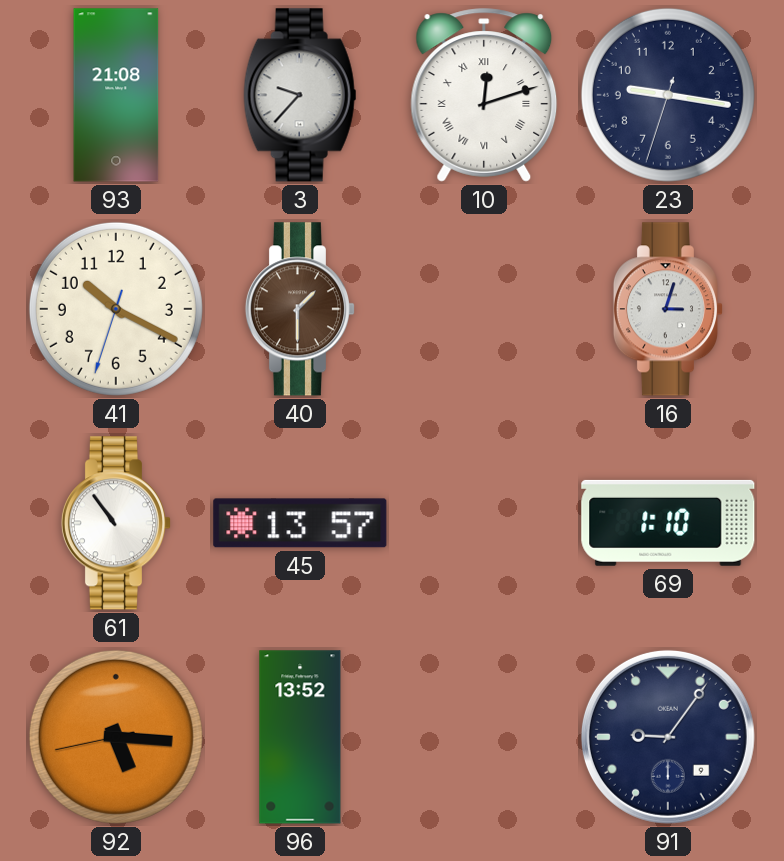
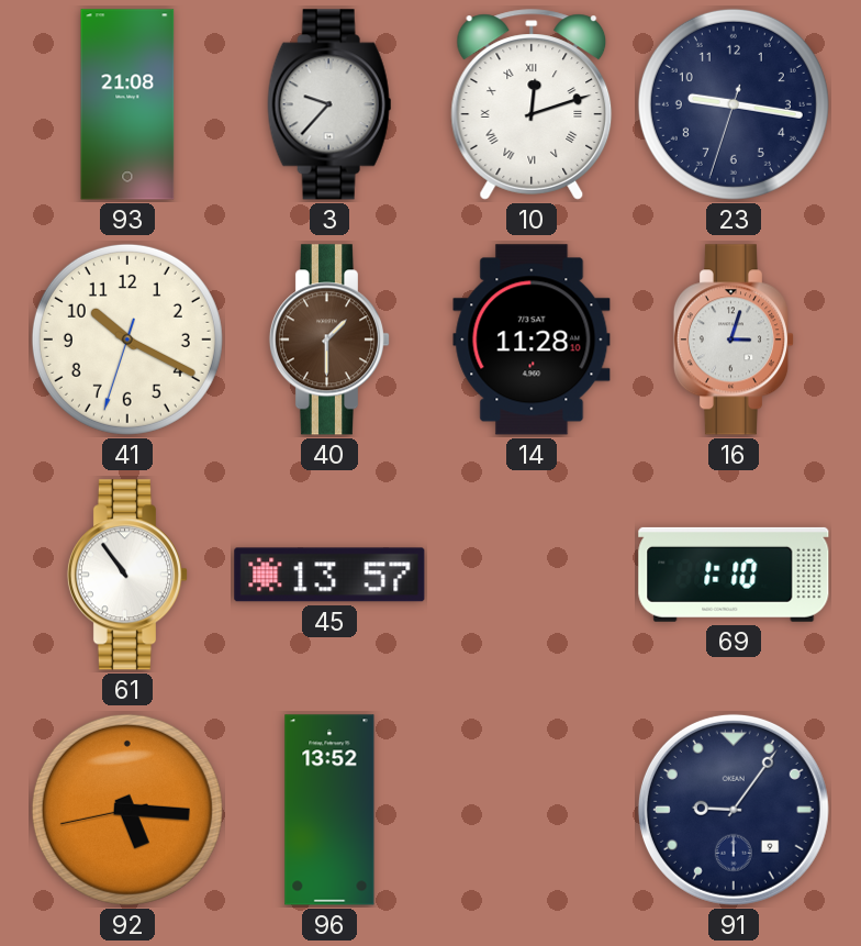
14: none -> 11:28
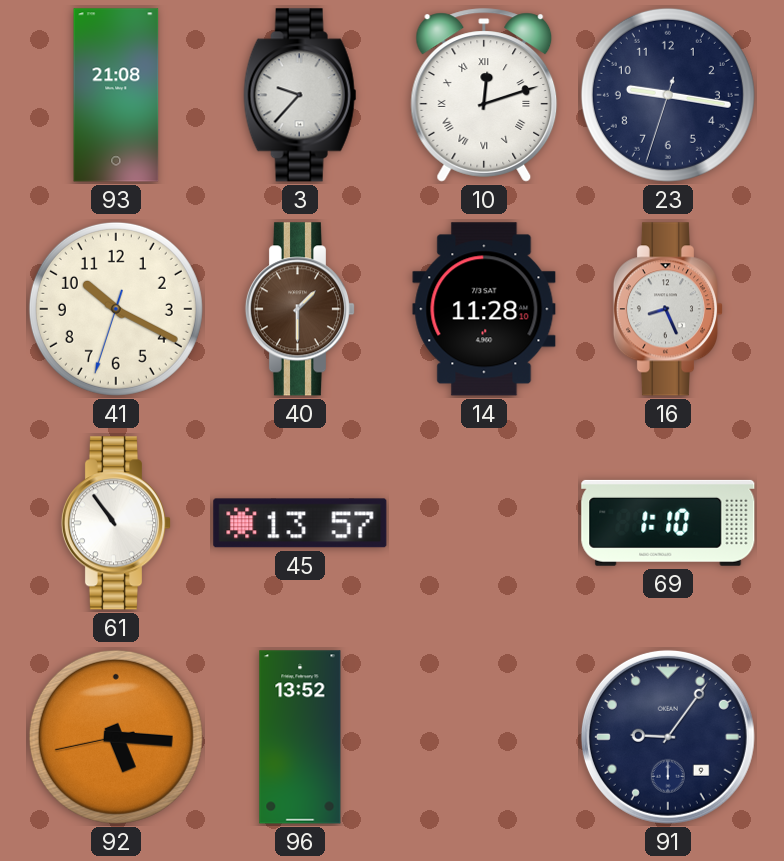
16: 3:03 -> 8:26
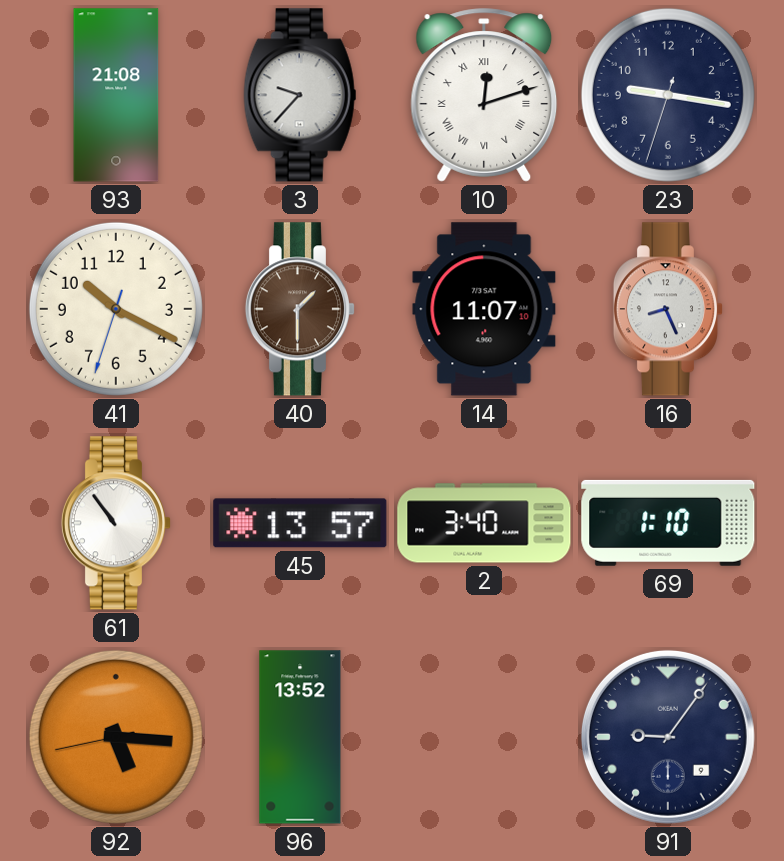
14: 11:28 -> 11:07
2: none -> 3:40
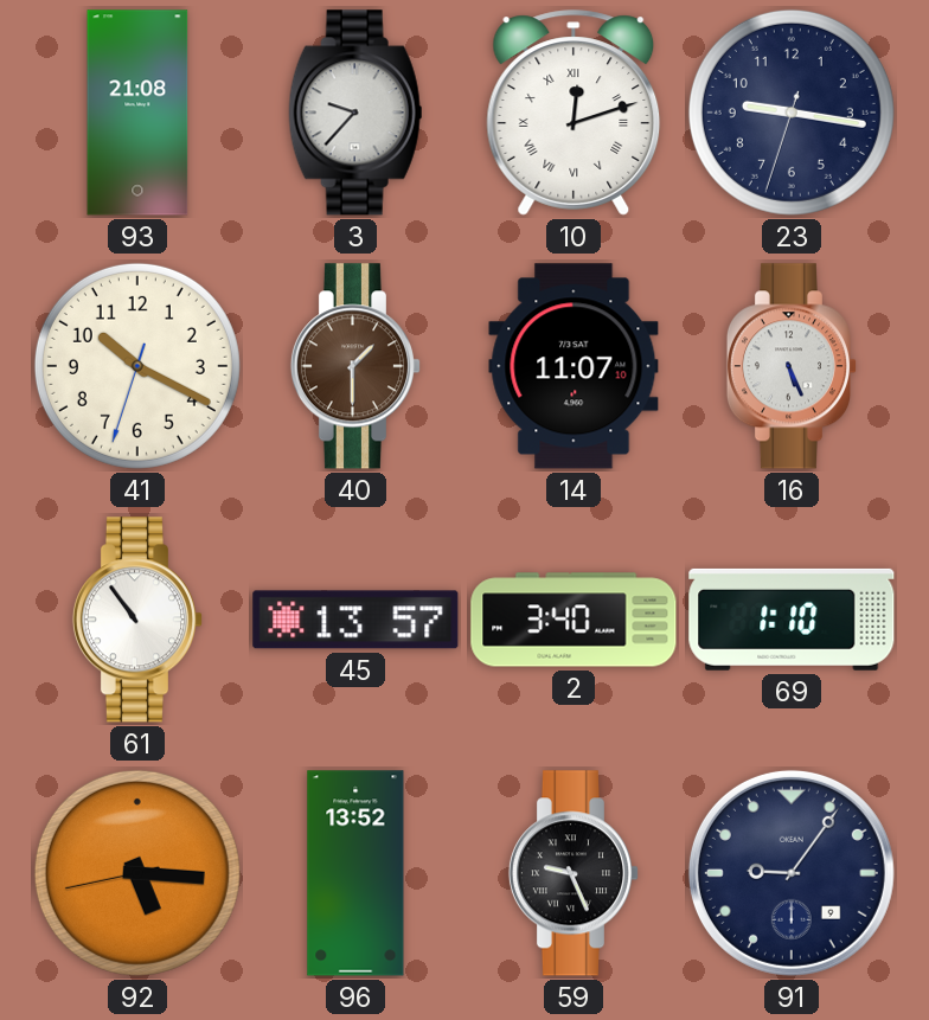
16: 8:26 -> 5:26
59: none -> 9:26
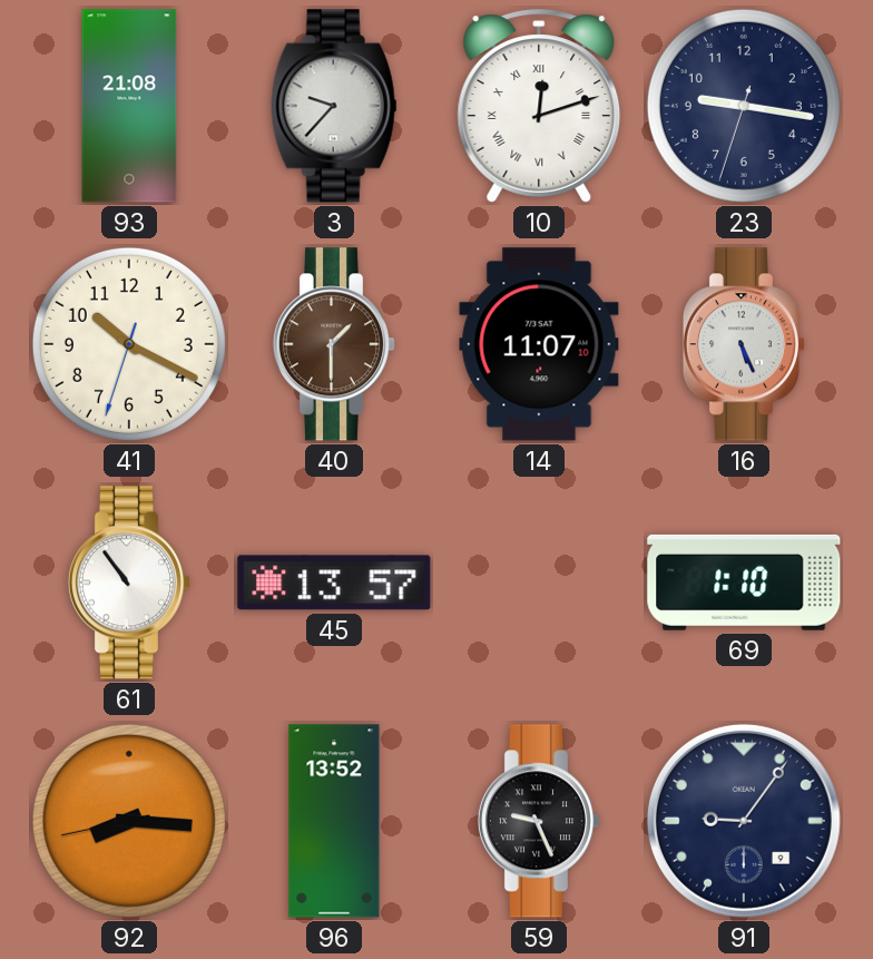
2: 3:40 -> none
92: 5:15 -> 8:15
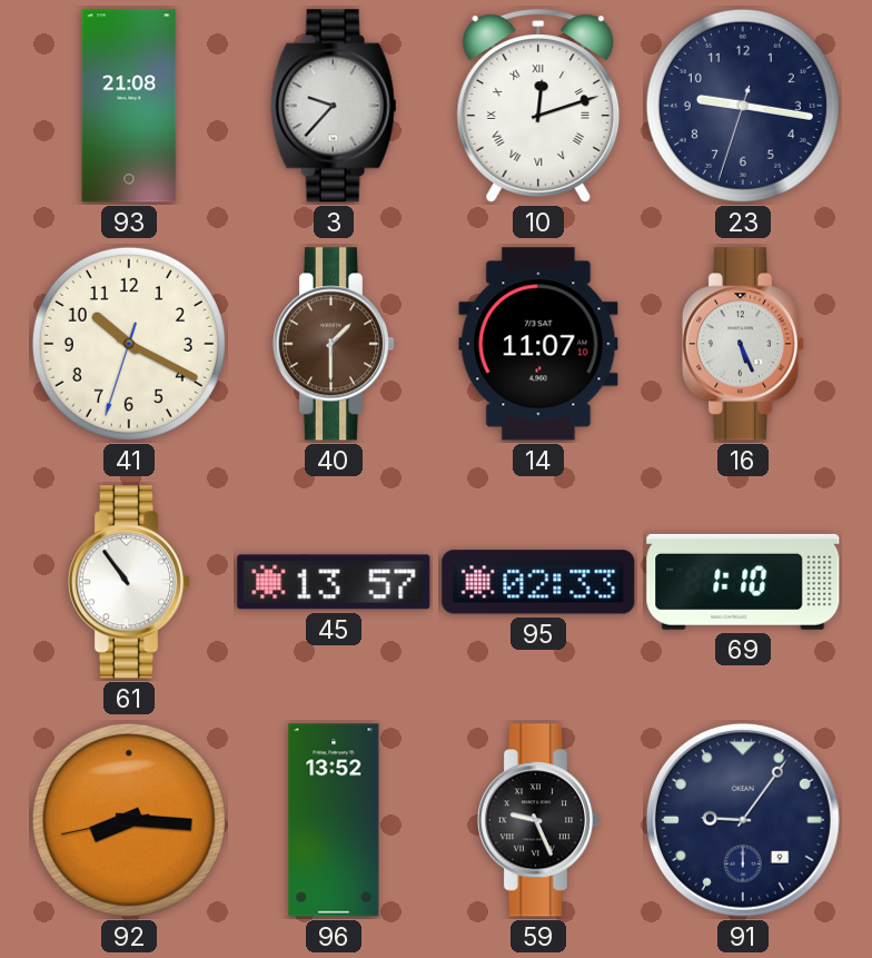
95: none -> 02:33
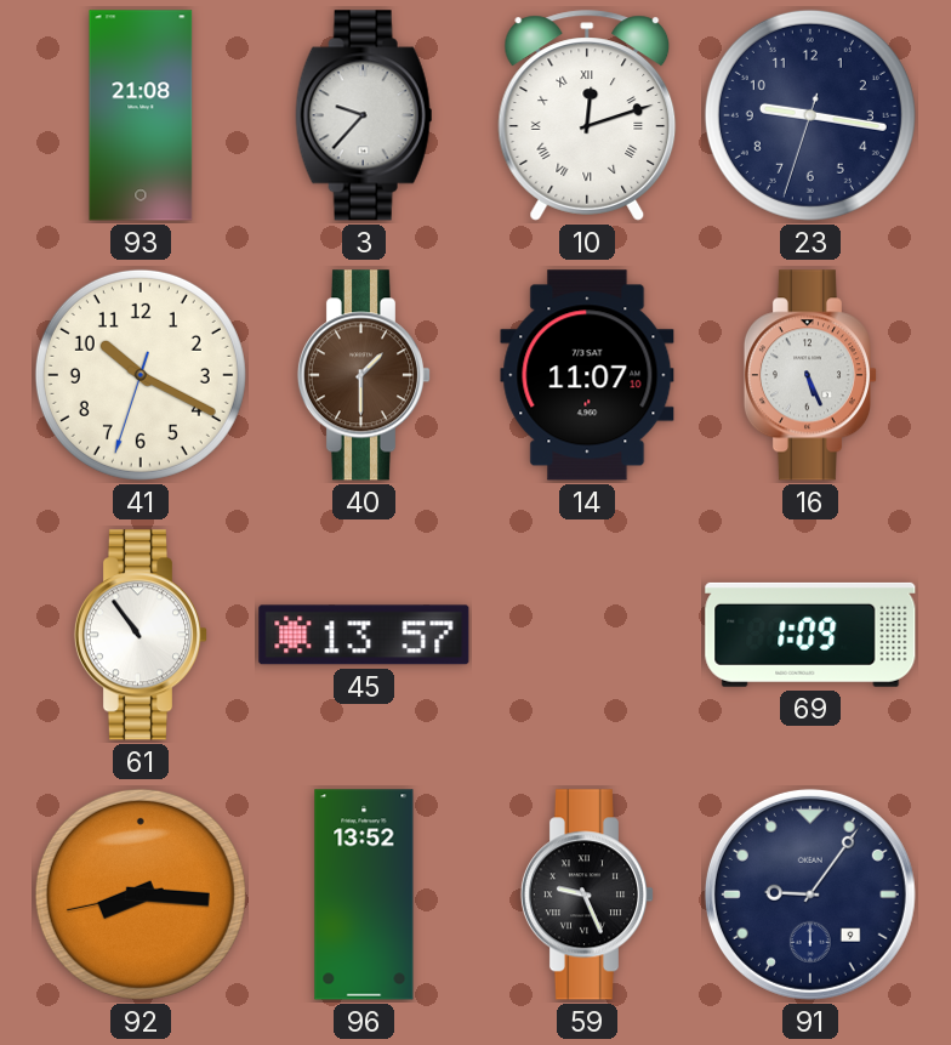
95: 02:33 -> none
69: 1:10 -> 1:09
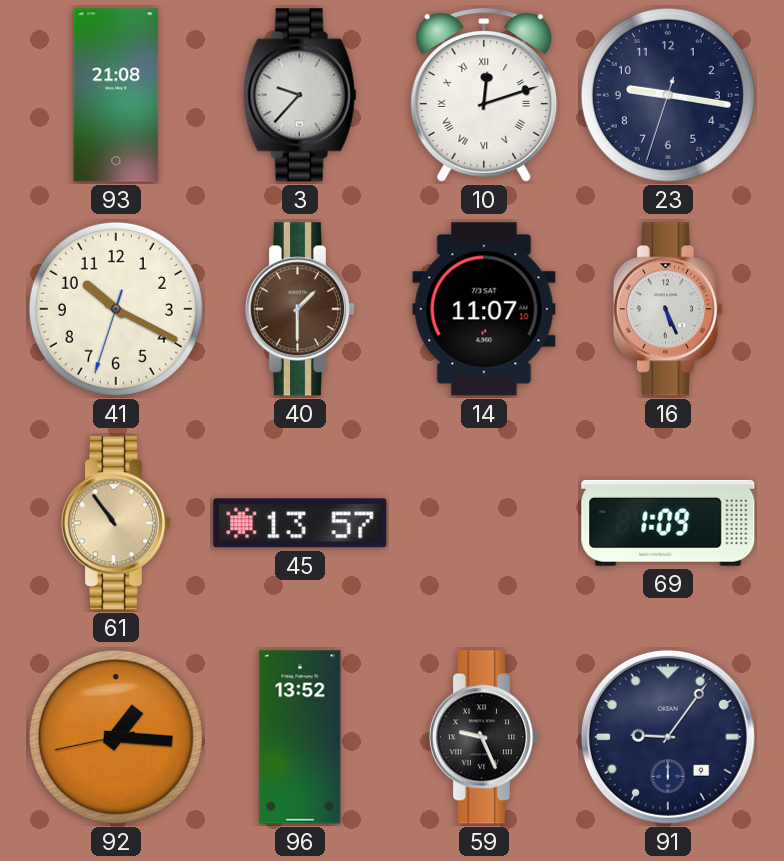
61 dial: white -> champagne
92: 8:15 -> 1:15
